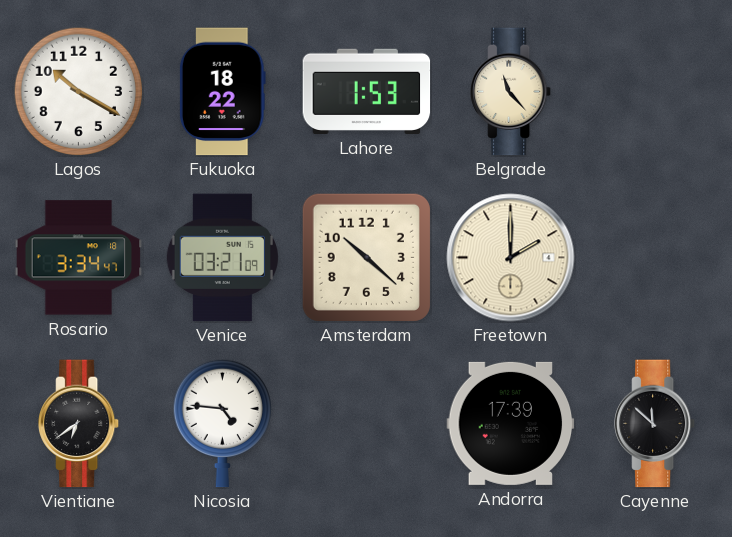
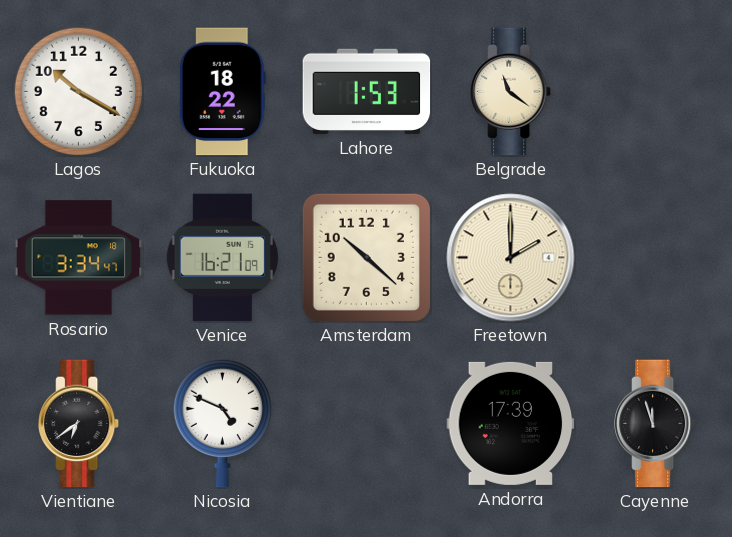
Belgrade: 11:23 -> 11:21
Venice: 03:21 -> 16:21
Nicosia: 4:46 -> 4:49
Cayenne: 11:52 -> 11:57
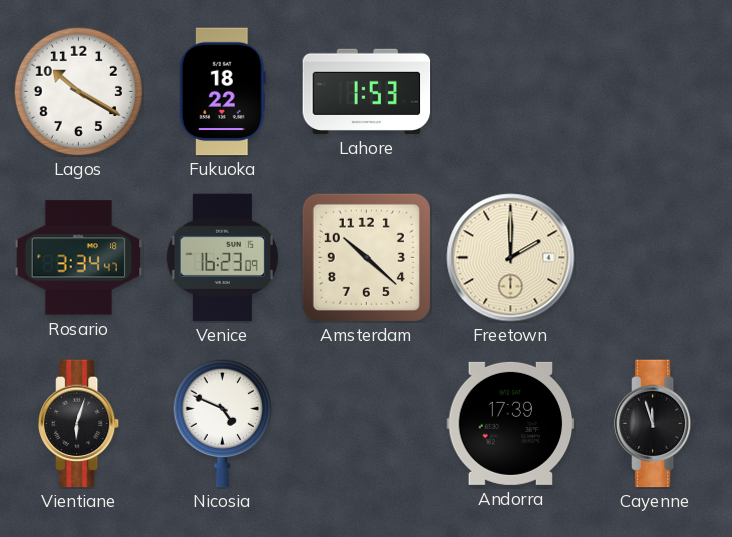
Belgrade: 11:21 -> none
Venice: 16:21 -> 16:23
Vientiane: 6:39 -> 6:03
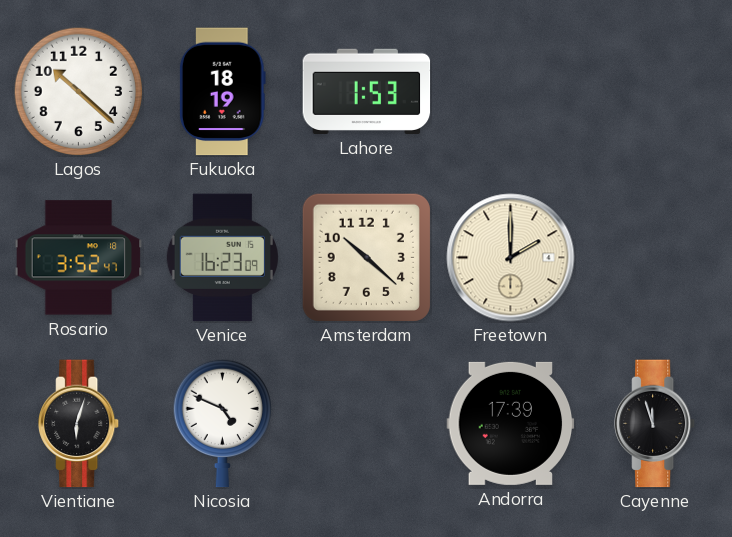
Lagos: 10:20 -> 10:22
Fukuoka: 18:22 -> 18:19
Rosario: 3:34 -> 3:52
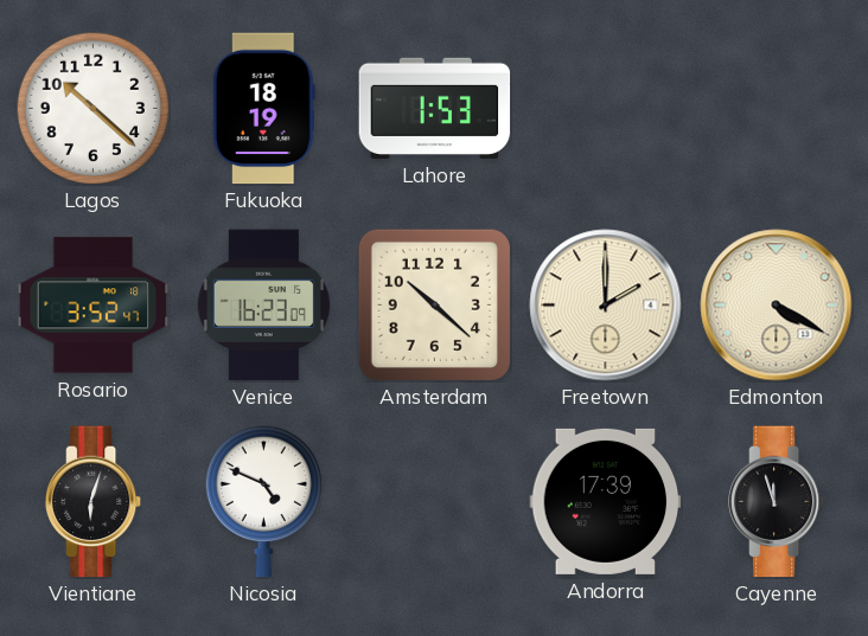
Edmonton: none -> 4:20
